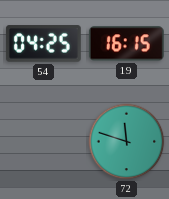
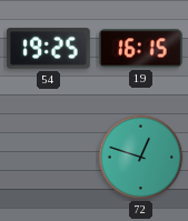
54: 04:25 -> 19:25
72: 11:48 -> 12:48
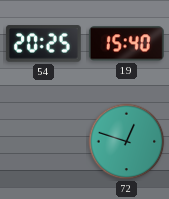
54: 19:25 -> 20:25
19: 16:15 -> 15:40
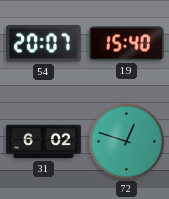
54: 20:25 -> 20:07
31: none -> 6:02
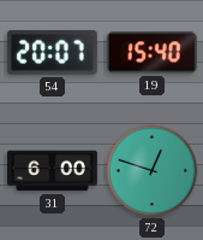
31: 6:02 -> 6:00
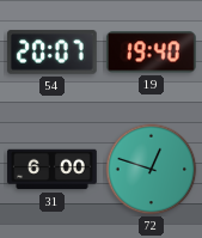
19: 15:40 -> 19:40
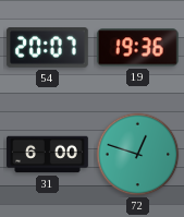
19: 19:40 -> 19:36
